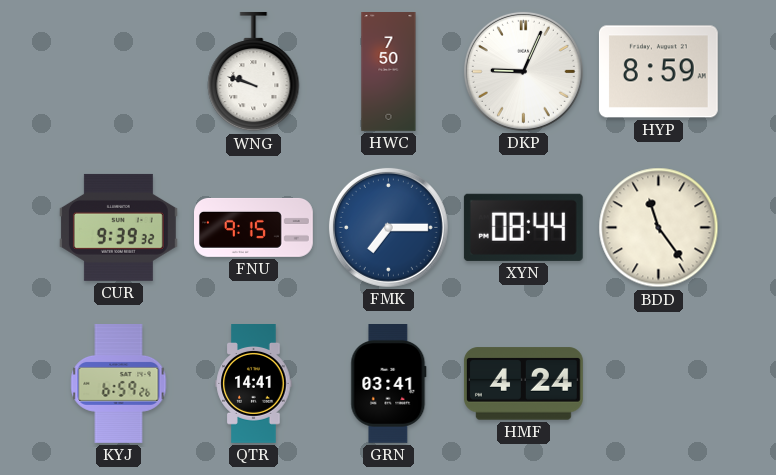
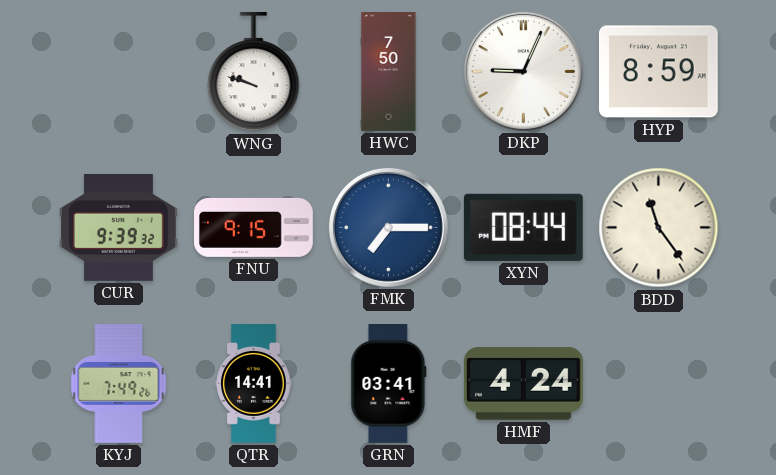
KYJ: 6:59 -> 7:49
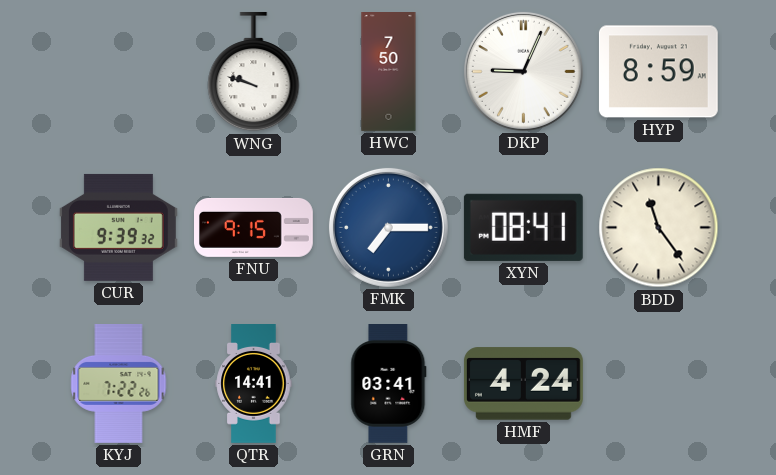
XYN: 08:44 -> 08:41
KYJ: 7:49 -> 7:22
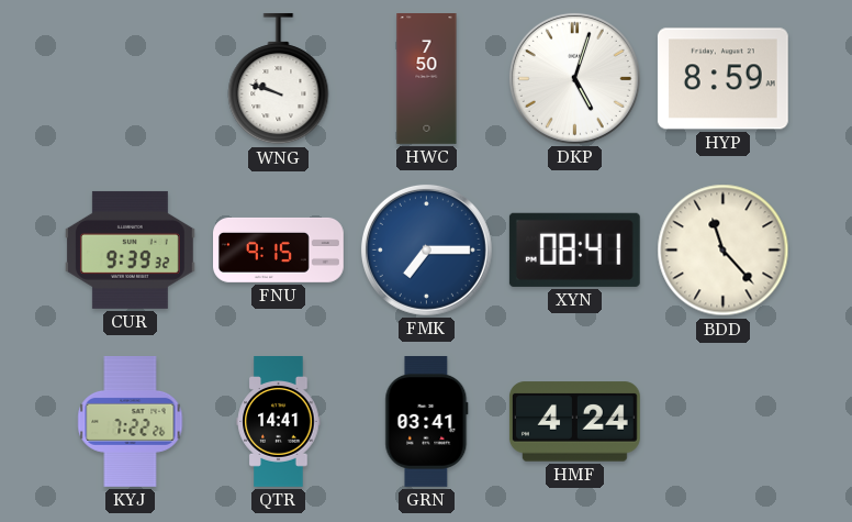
DKP: 9:04 -> 5:03
BDD: 11:24 -> 11:23
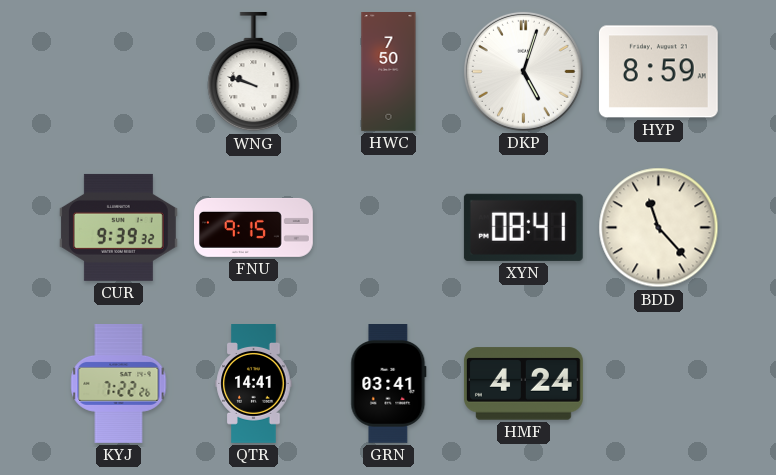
FMK: 7:15 -> none
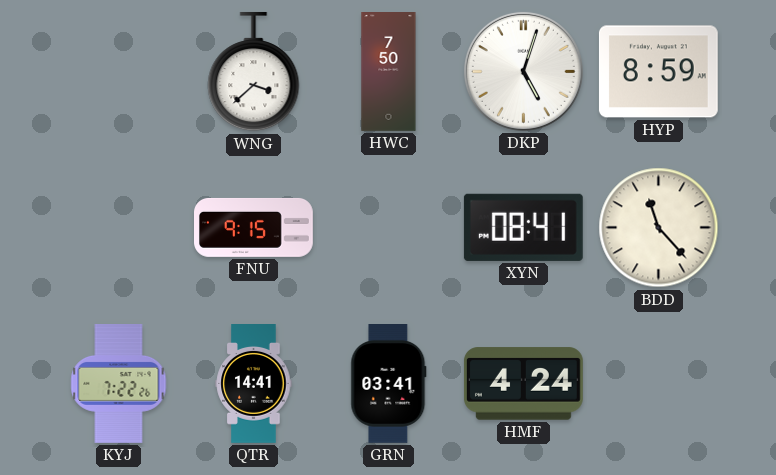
WNG: 9:48 -> 3:38
CUR: 9:39 -> none
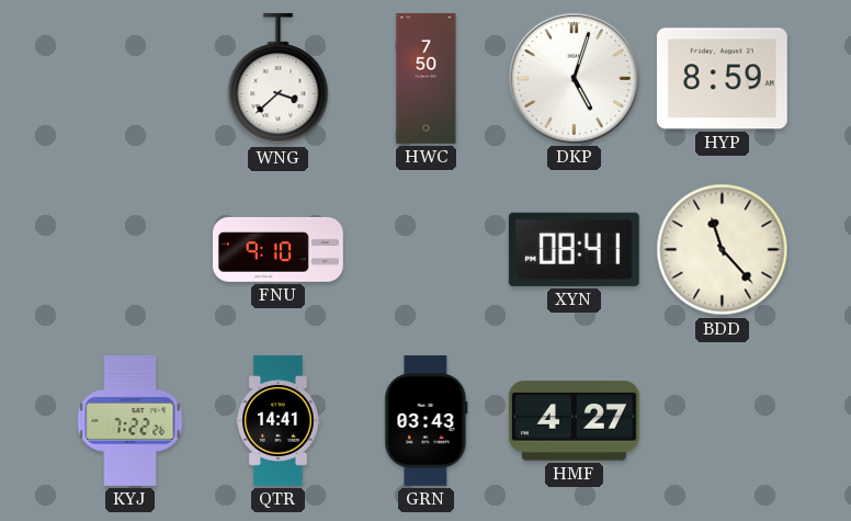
FNU: 9:15 -> 9:10
GRN: 03:41 -> 03:43
HMF: 4:24 -> 4:27
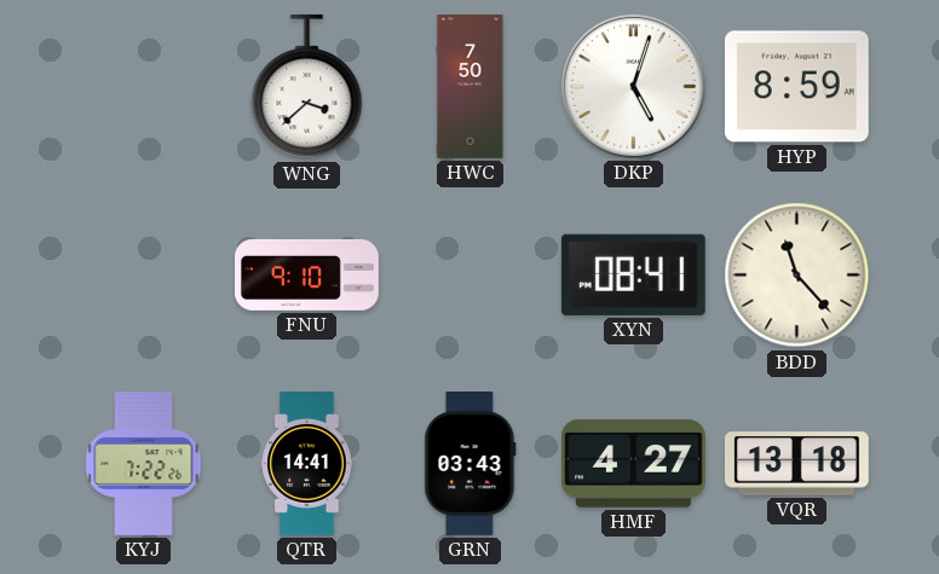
VQR: none -> 13:18
